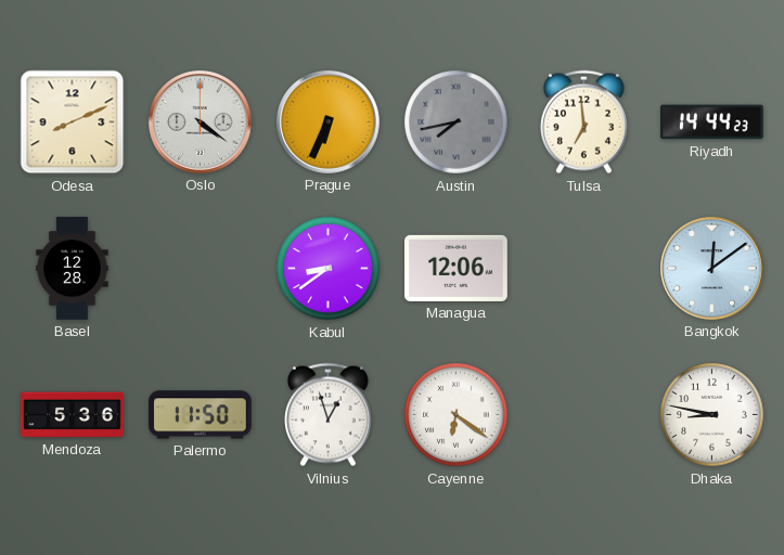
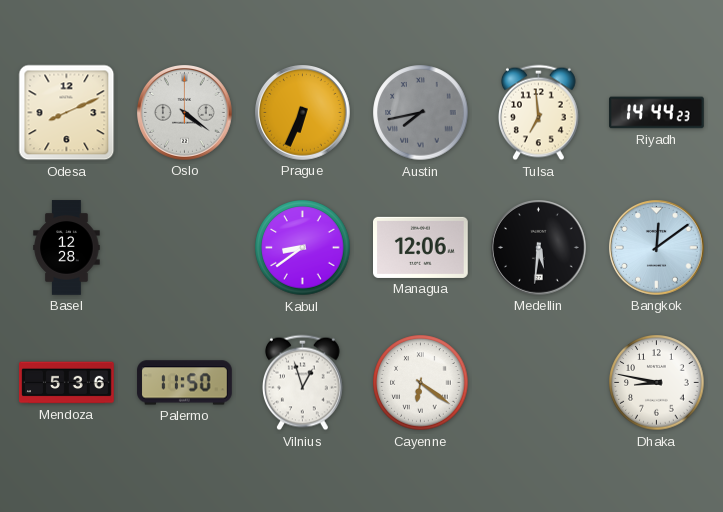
Medellin: none -> 5:31
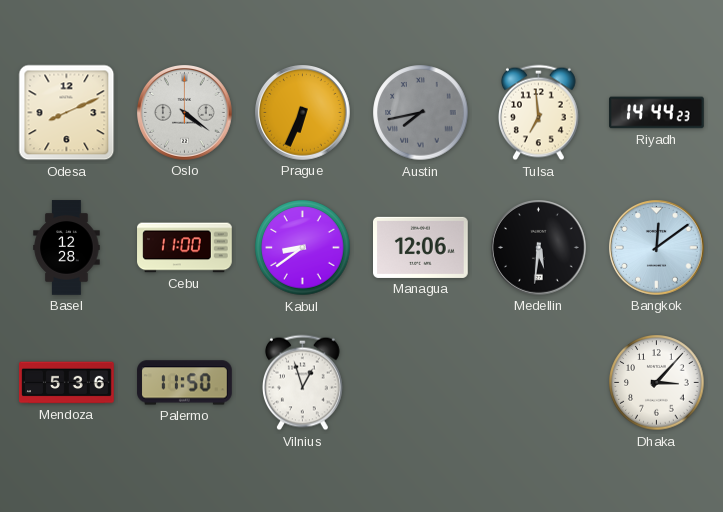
Cebu: none -> 11:00
Cayenne: 6:21 -> none
Dhaka: 8:47 -> 3:07
